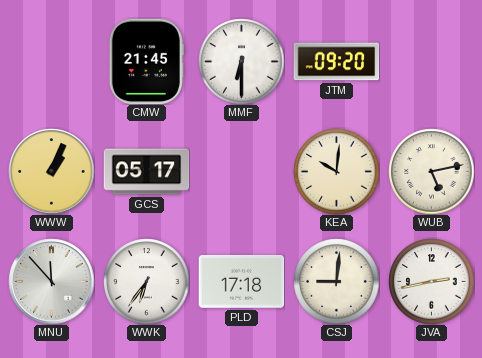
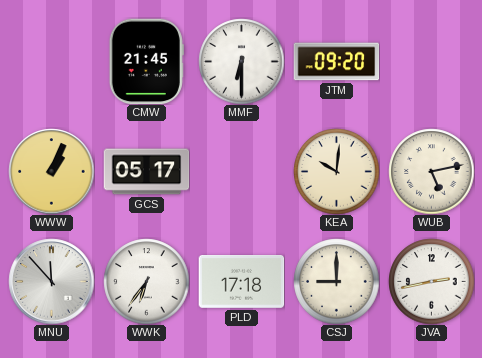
CSJ: 9:01 -> 9:00
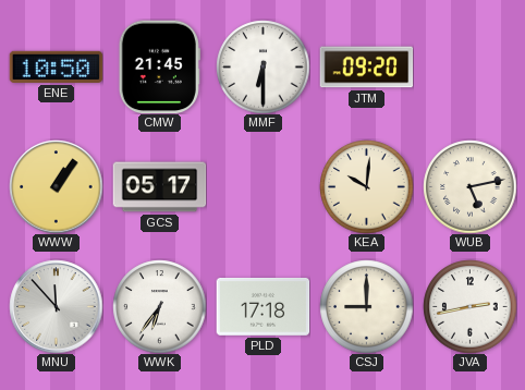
ENE: none -> 10:50
WWW: 1:04 -> 1:06
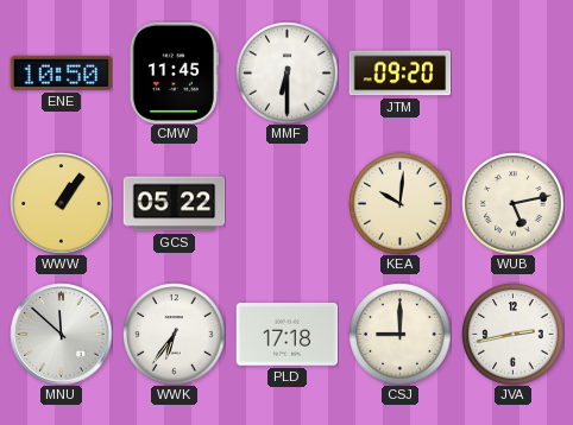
CMW: 21:45 -> 11:45
GCS: 05:17 -> 05:22
MNU: 11:53 -> 11:52
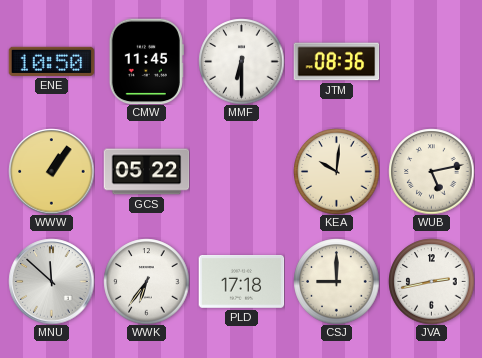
JTM: 09:20 -> 08:36
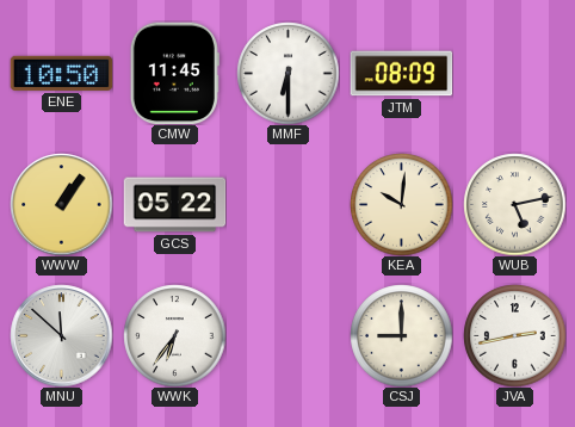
JTM: 08:36 -> 08:09
PLD: 17:18 -> none
